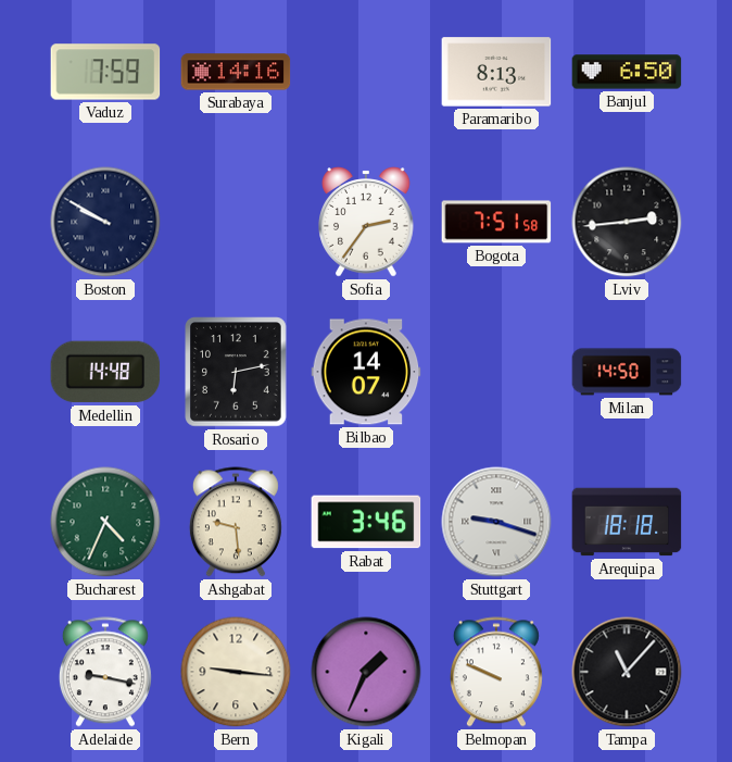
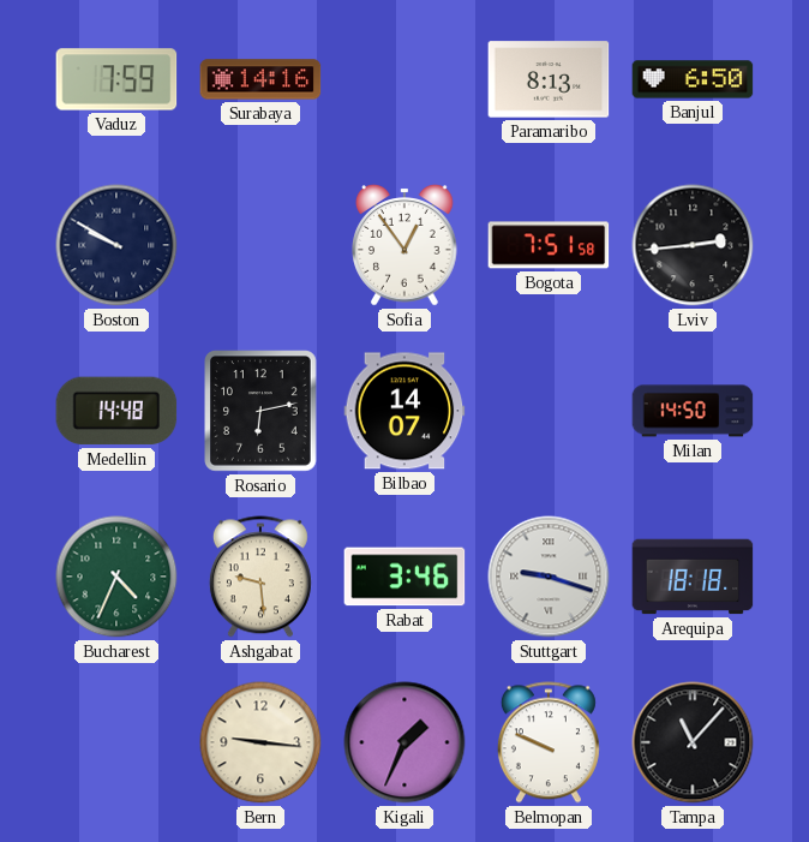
Sofia: 2:36 -> 12:54
Adelaide: 9:17 -> none
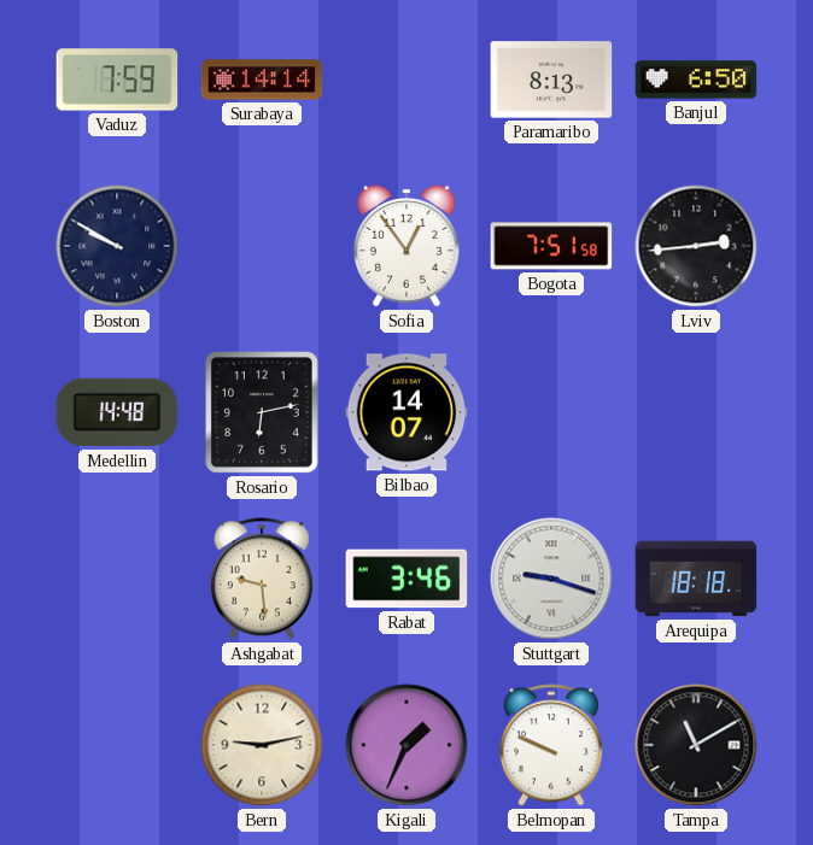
Surabaya: 14:16 -> 14:14
Milan: 14:50 -> none
Bucharest: 4:34 -> none
Bern: 9:16 -> 9:13
Tampa: 11:07 -> 11:10
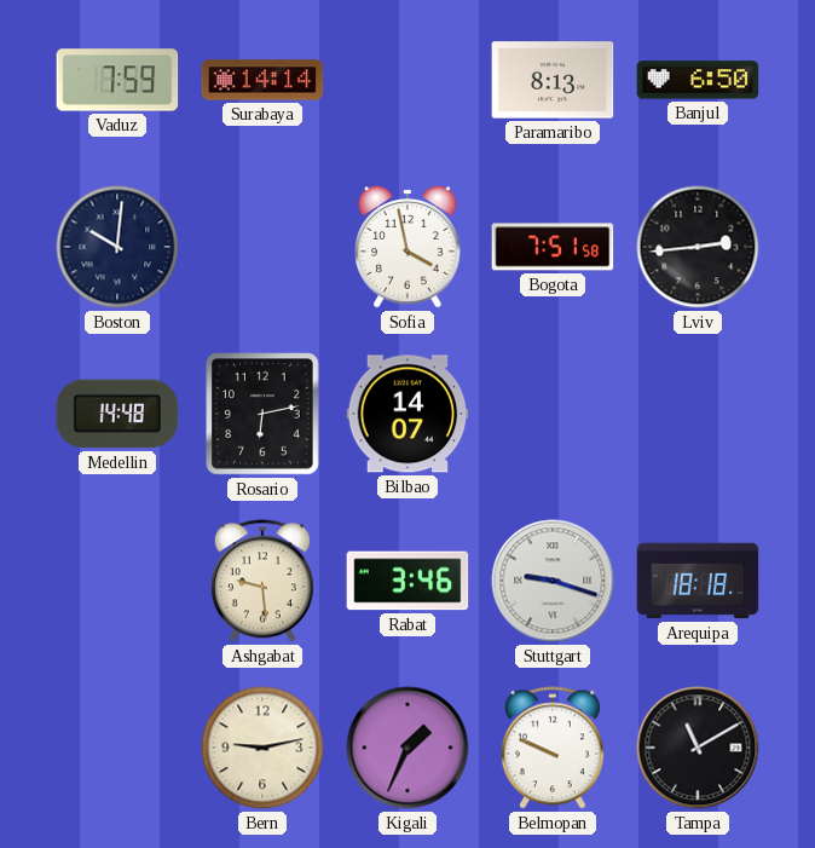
Boston: 9:50 -> 10:01
Sofia: 12:54 -> 3:58
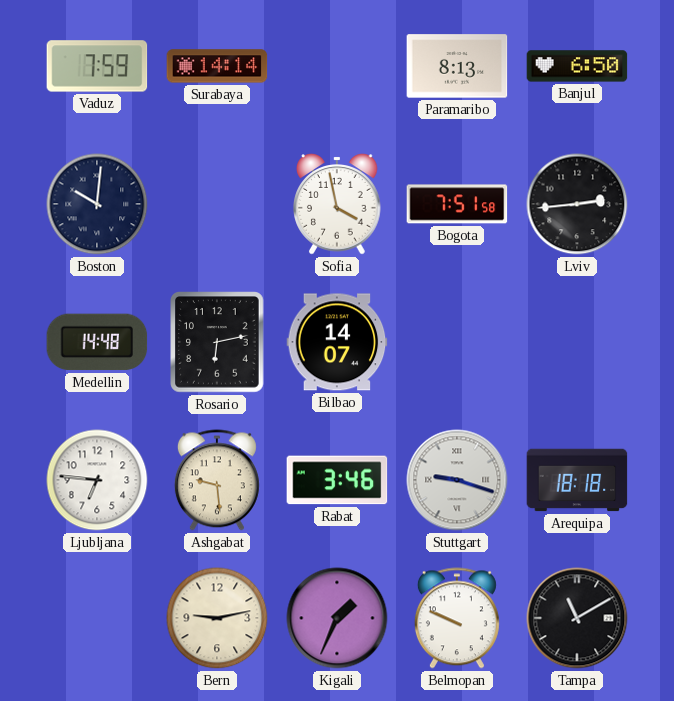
Ljubljana: none -> 6:46
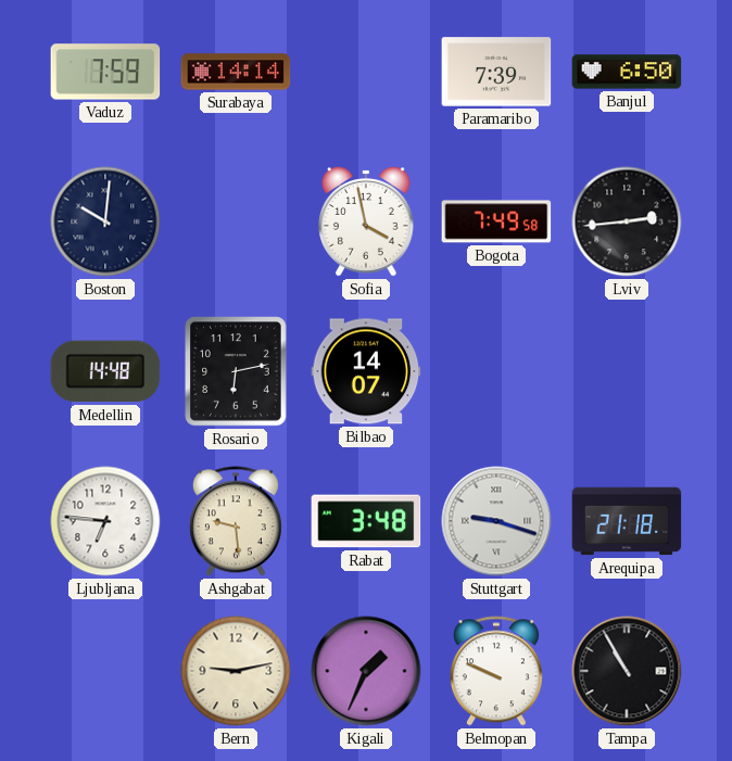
Paramaribo: 8:13 -> 7:39
Bogota: 7:51 -> 7:49
Rabat: 3:46 -> 3:48
Arequipa: 18:18 -> 21:18
Tampa: 11:10 -> 10:55
